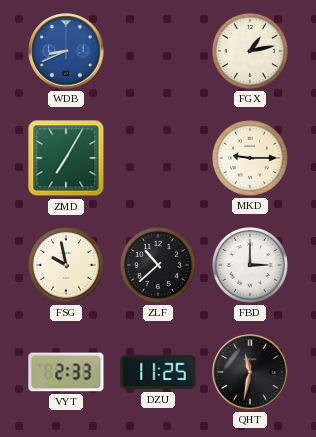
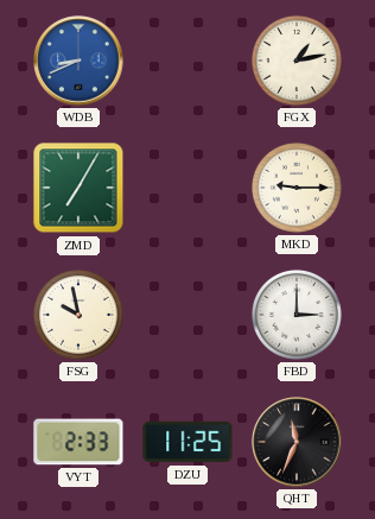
ZLF: 10:38 -> none
QHT: 11:32 -> 11:34
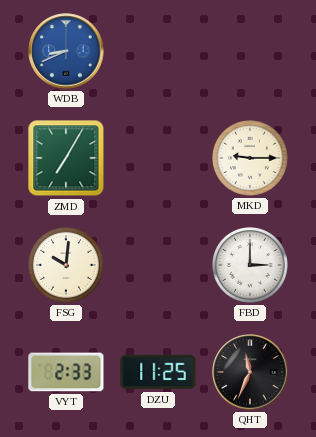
FGX: 1:13 -> none
FSG: 9:58 -> 10:01
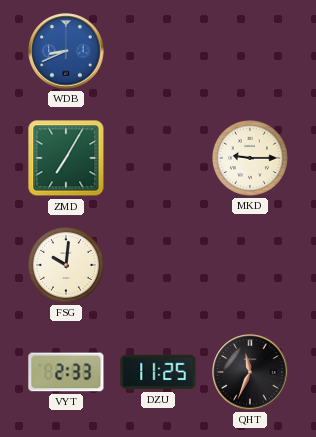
FBD: 3:00 -> none
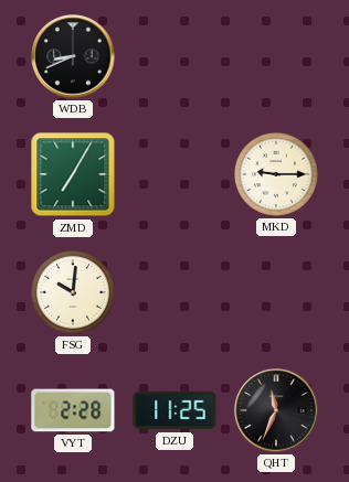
WDB dial: blue -> black
VYT: 2:33 -> 2:28
